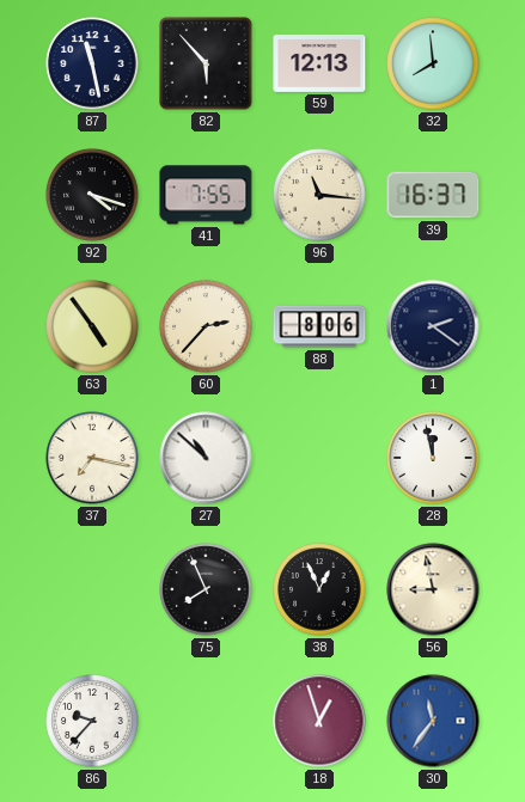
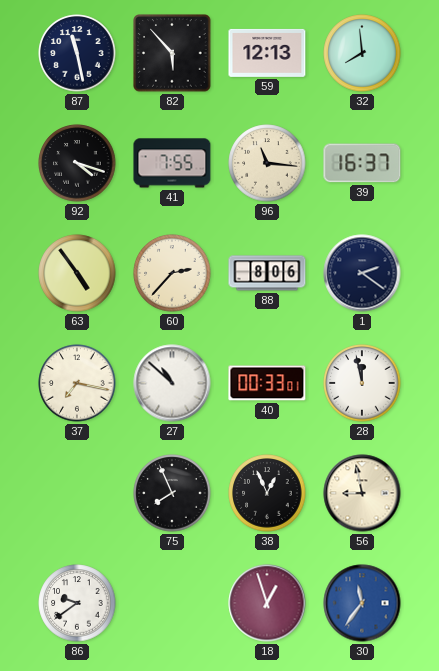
40: none -> 00:33
86: 9:37 -> 9:39
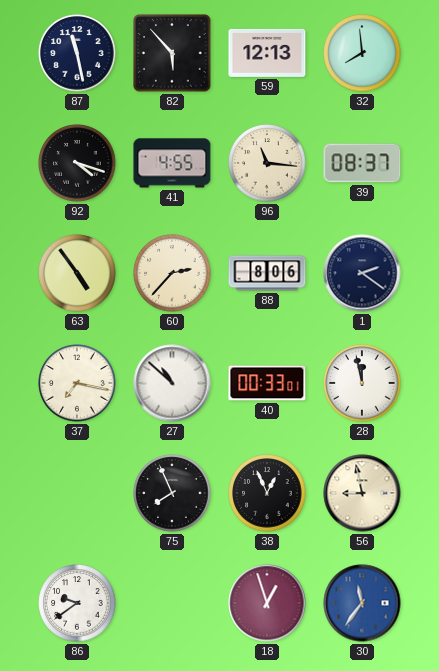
41: 7:55 -> 4:55
39: 16:37 -> 08:37
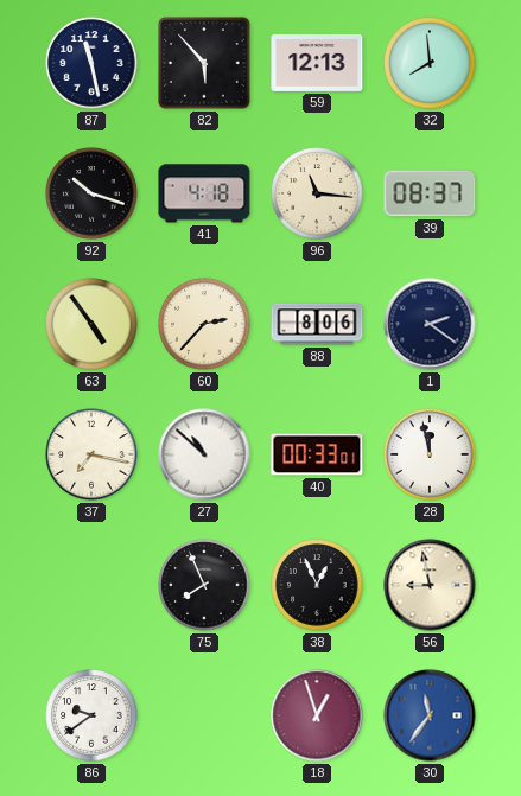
92: 4:18 -> 10:18
41: 4:55 -> 4:18
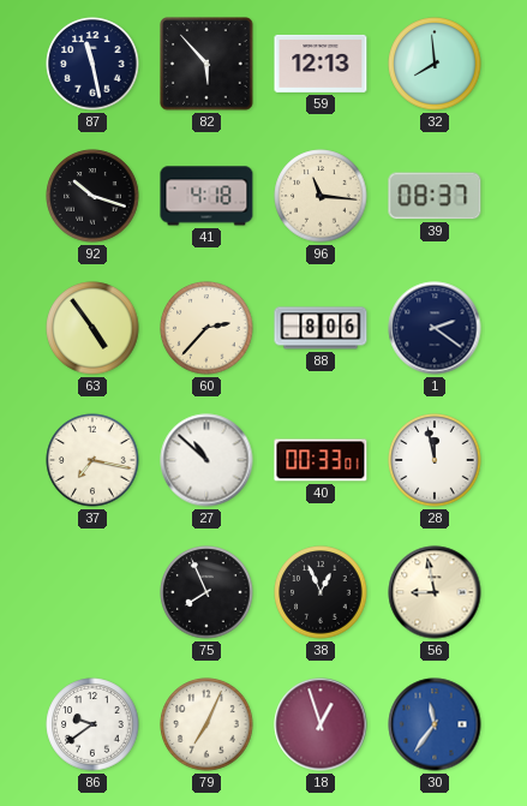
79: none -> 7:04
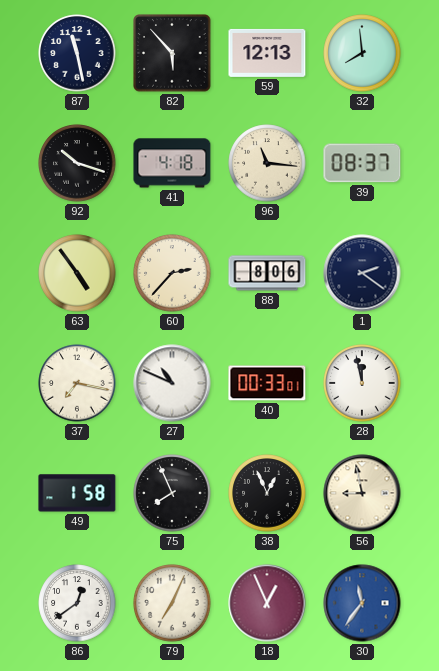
27: 10:52 -> 10:49
49: none -> 1:58
86: 9:39 -> 12:39
18: 12:57 -> 12:56
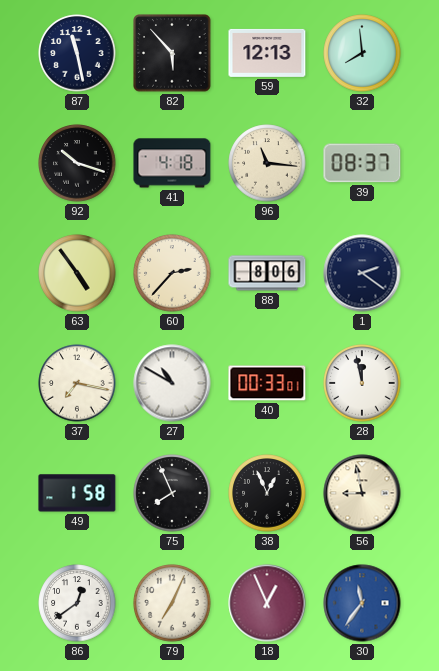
27: 10:49 -> 10:50
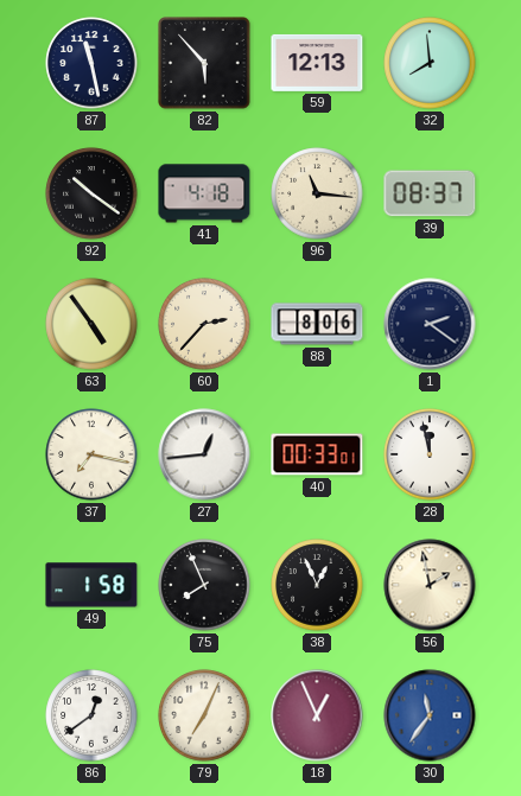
92: 10:18 -> 10:21
27: 10:50 -> 12:44
56: 8:58 -> 1:58
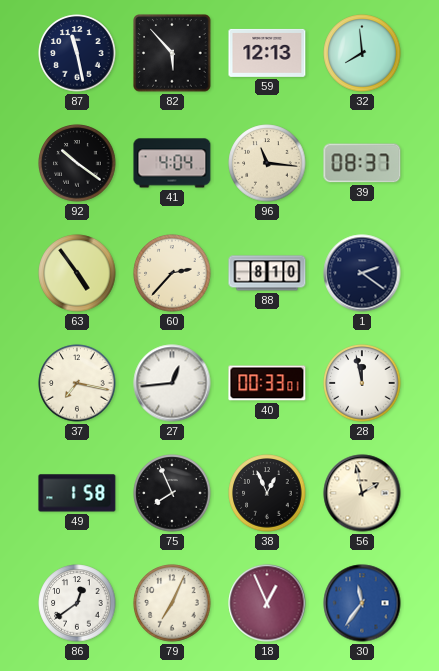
41: 4:18 -> 4:04
88: 8:06 -> 8:10
